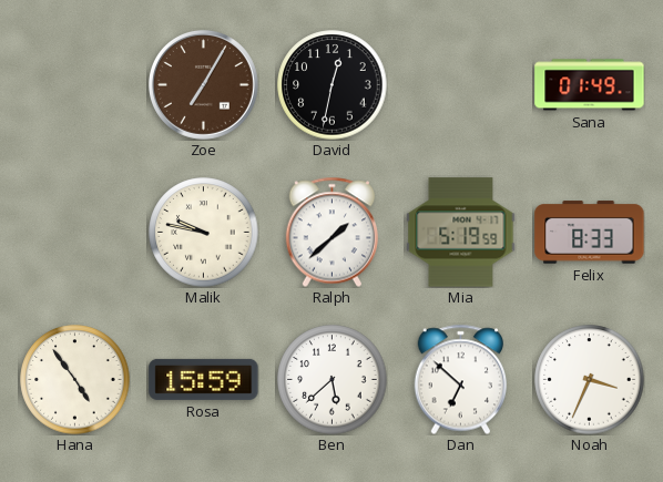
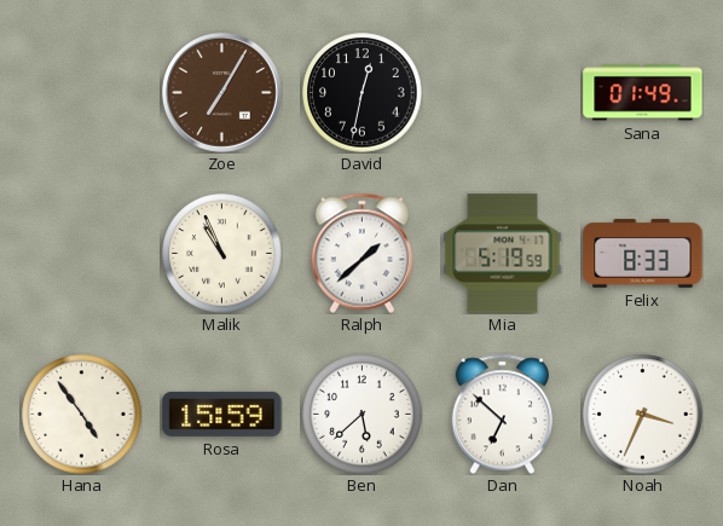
Malik: 9:47 -> 10:56
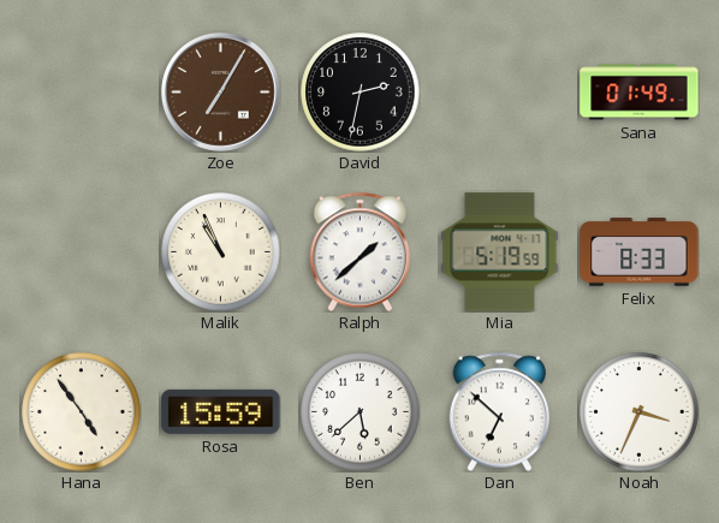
David: 12:32 -> 2:32
